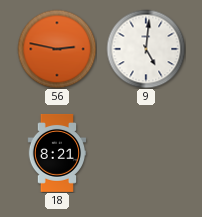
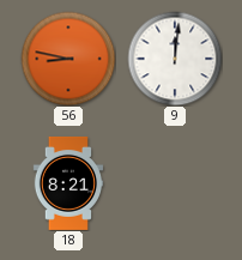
56: 2:47 -> 8:47
9: 5:01 -> 12:01
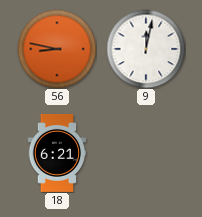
9: 12:01 -> 12:02
18: 8:21 -> 6:21
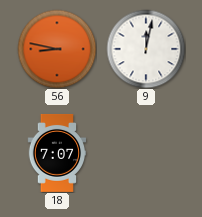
18: 6:21 -> 7:07
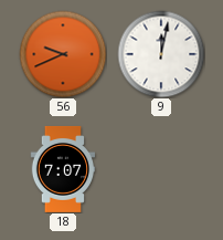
56: 8:47 -> 9:41
